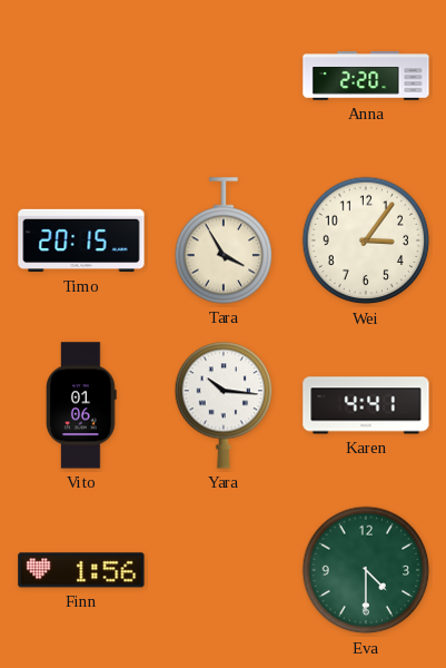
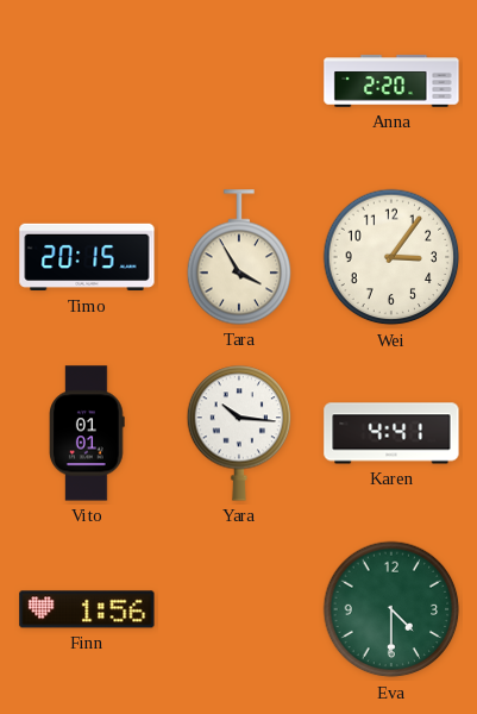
Vito: 01:06 -> 01:01
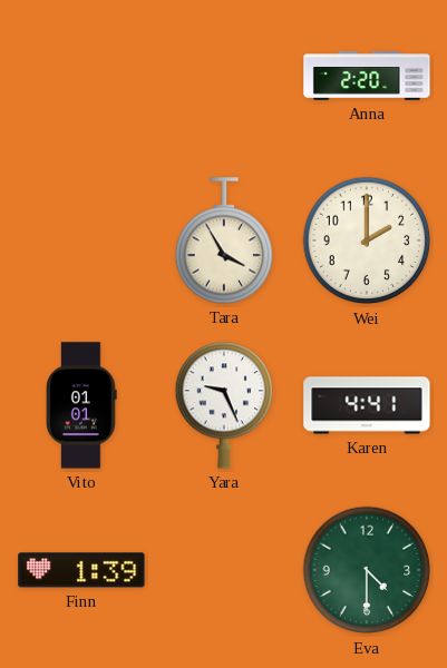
Timo: 20:15 -> none
Wei: 3:06 -> 2:00
Yara: 10:16 -> 9:26
Finn: 1:56 -> 1:39
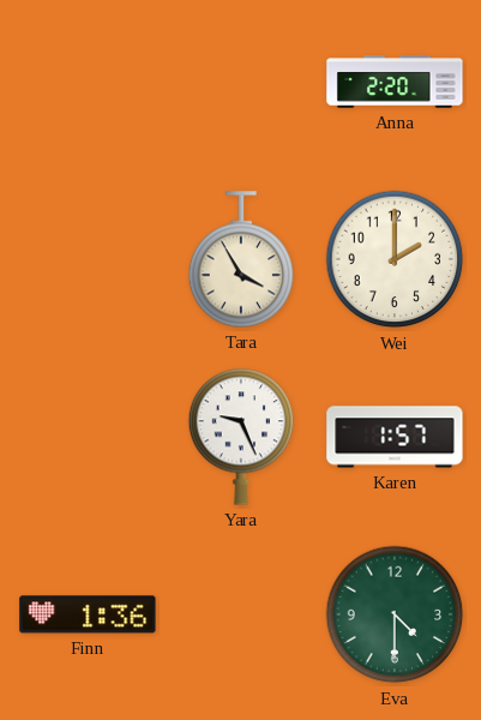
Vito: 01:01 -> none
Karen: 4:41 -> 1:57
Finn: 1:39 -> 1:36
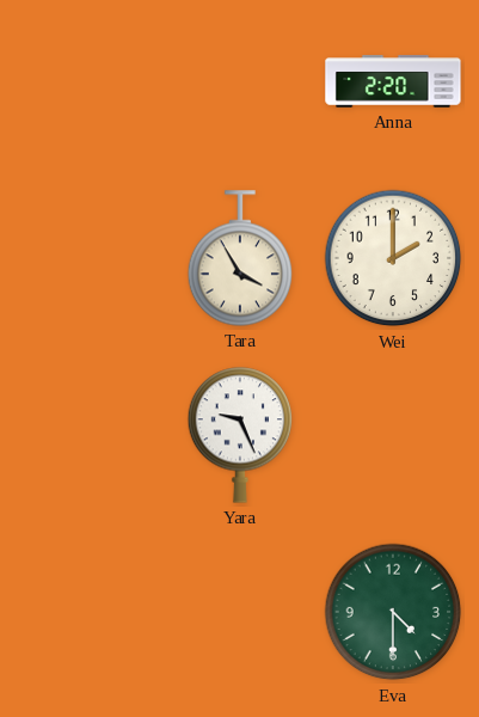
Karen: 1:57 -> none
Finn: 1:36 -> none
